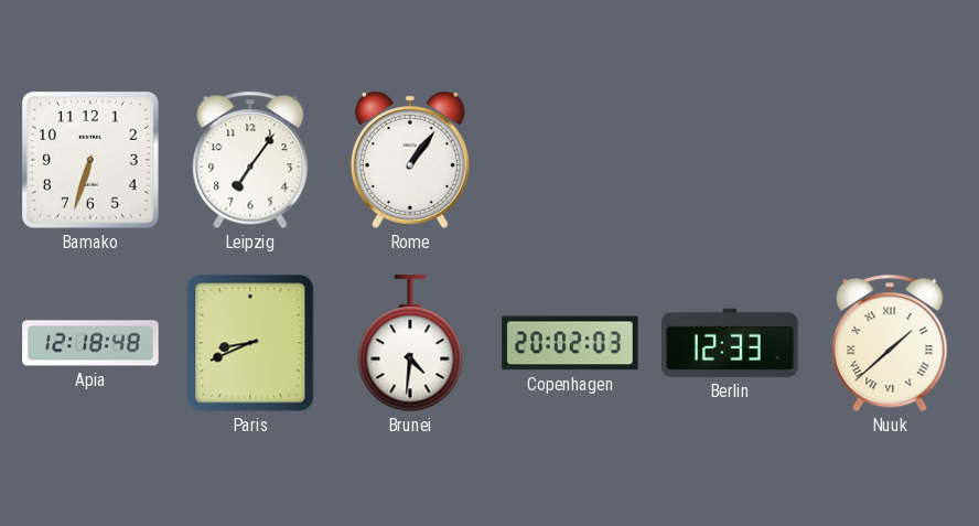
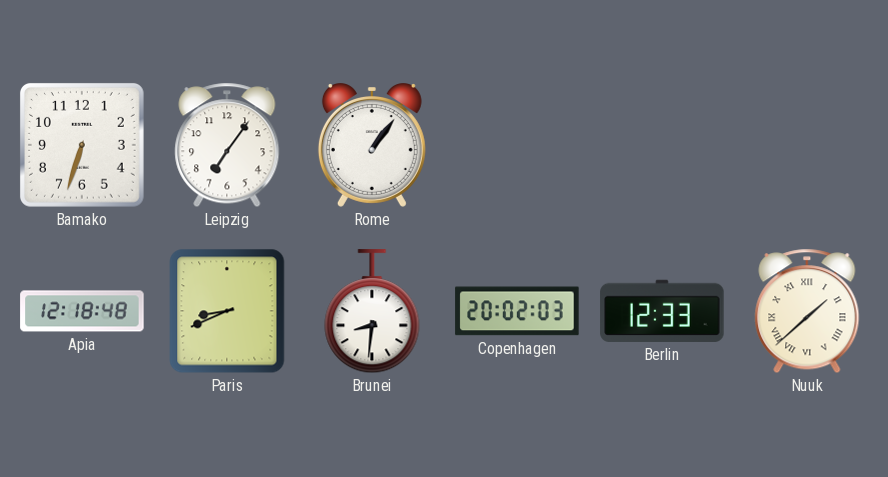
Brunei: 4:31 -> 8:31
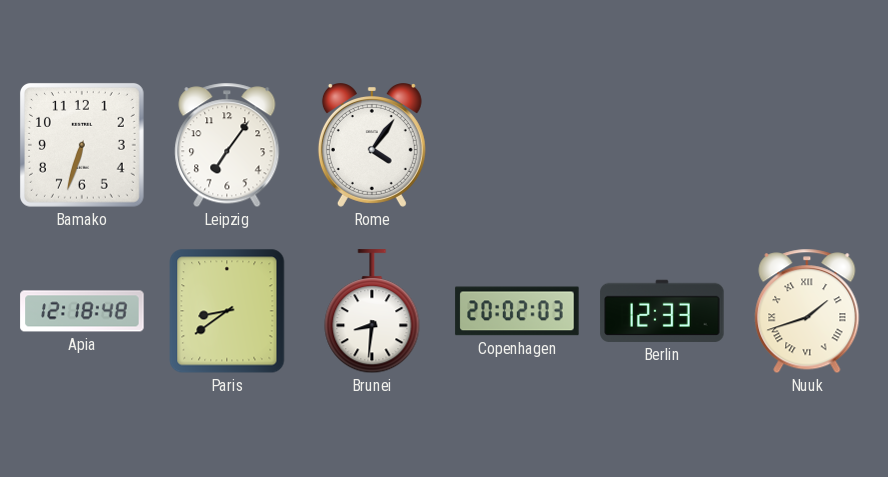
Rome: 1:06 -> 4:06
Paris: 8:41 -> 8:39
Nuuk: 1:38 -> 1:42
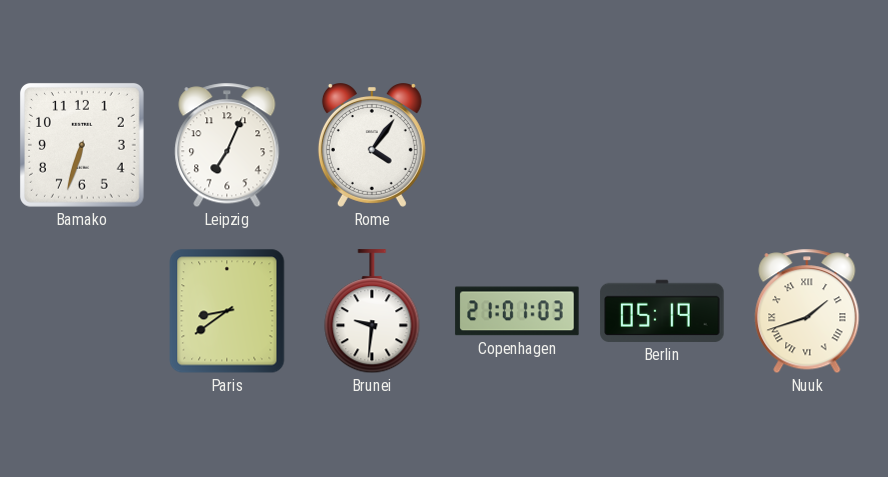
Leipzig: 7:06 -> 7:04
Apia: 12:18 -> none
Brunei: 8:31 -> 9:31
Copenhagen: 20:02 -> 21:01
Berlin: 12:33 -> 05:19
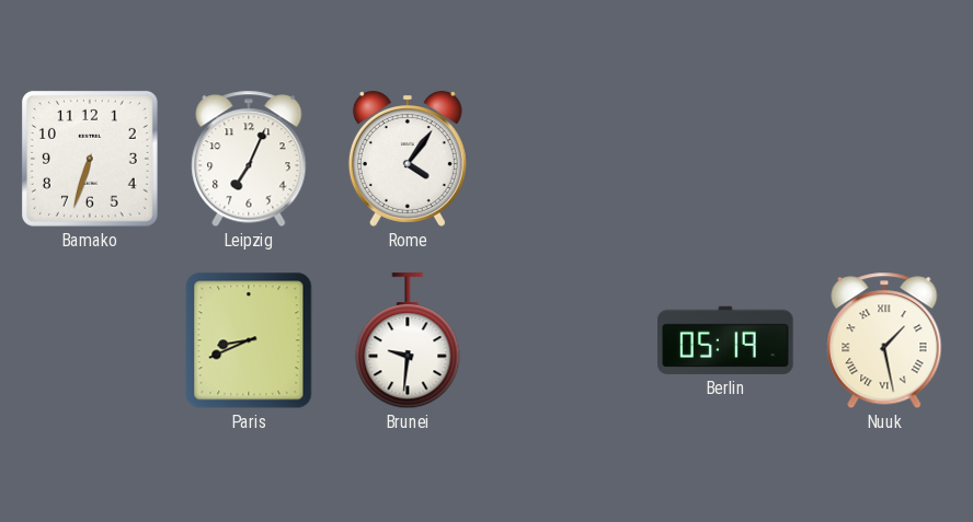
Paris: 8:39 -> 8:41
Copenhagen: 21:01 -> none
Nuuk: 1:42 -> 1:28
